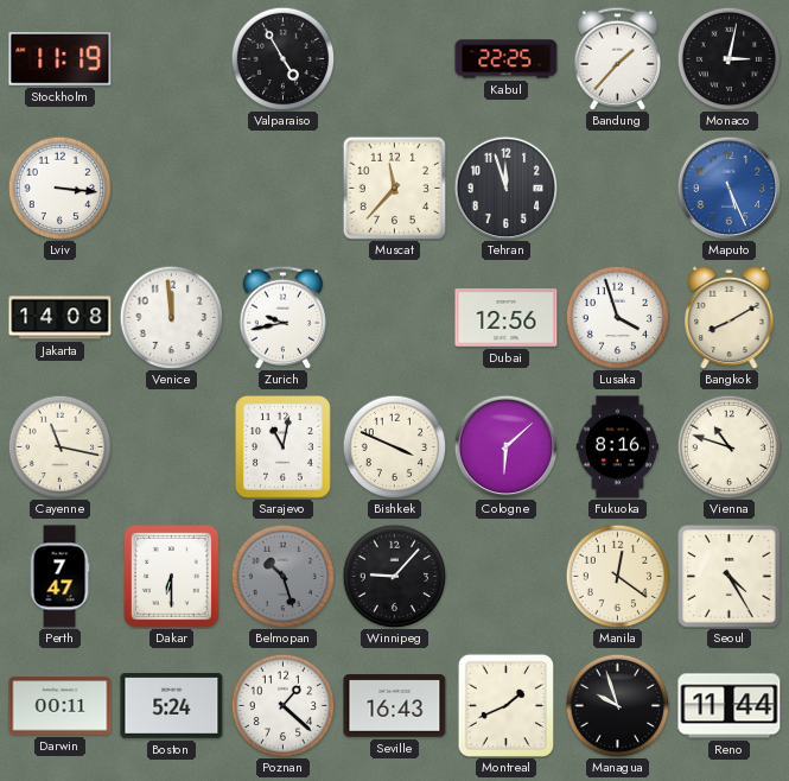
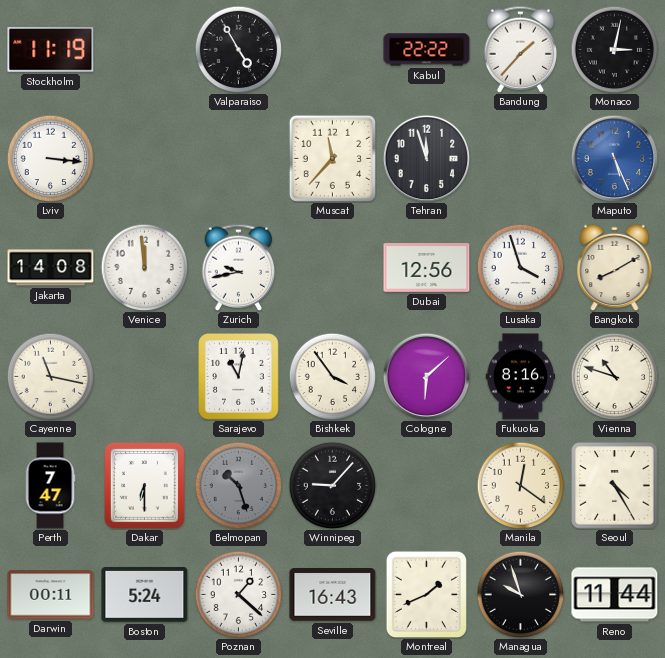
Kabul: 22:25 -> 22:22
Bishkek: 3:49 -> 3:54
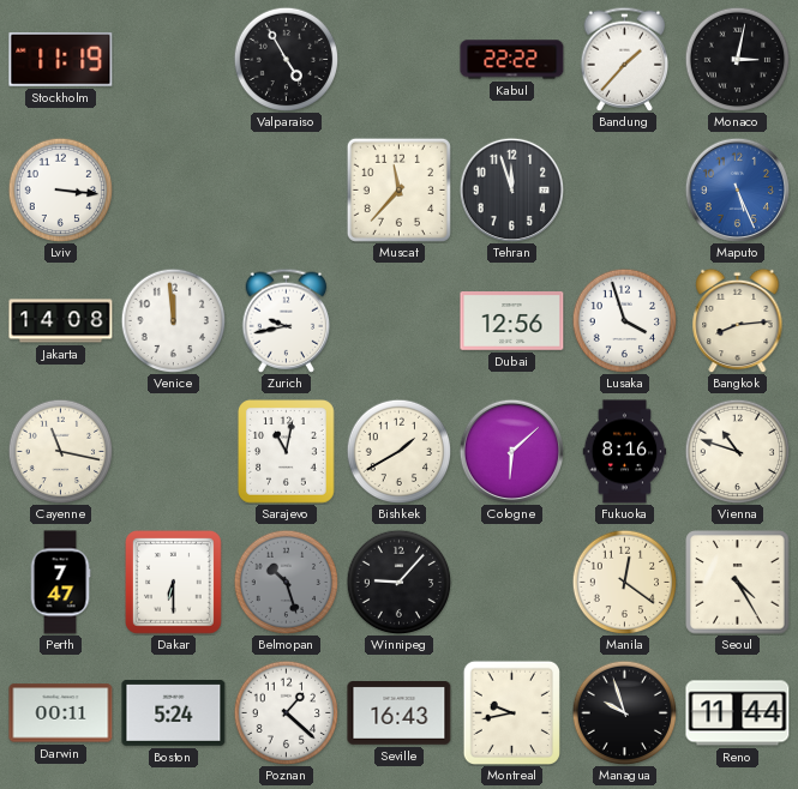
Bangkok: 8:10 -> 8:14
Bishkek: 3:54 -> 1:40
Montreal: 1:41 -> 9:43
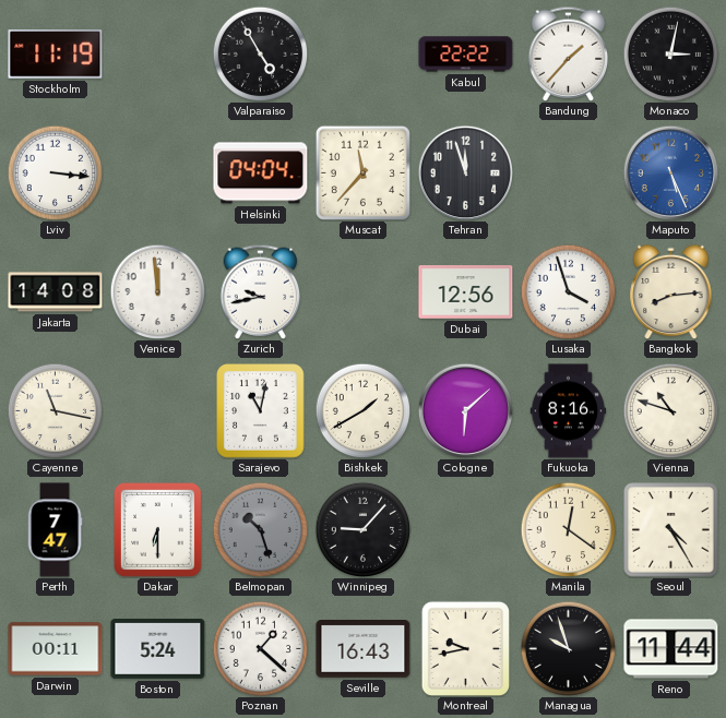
Helsinki: none -> 04:04
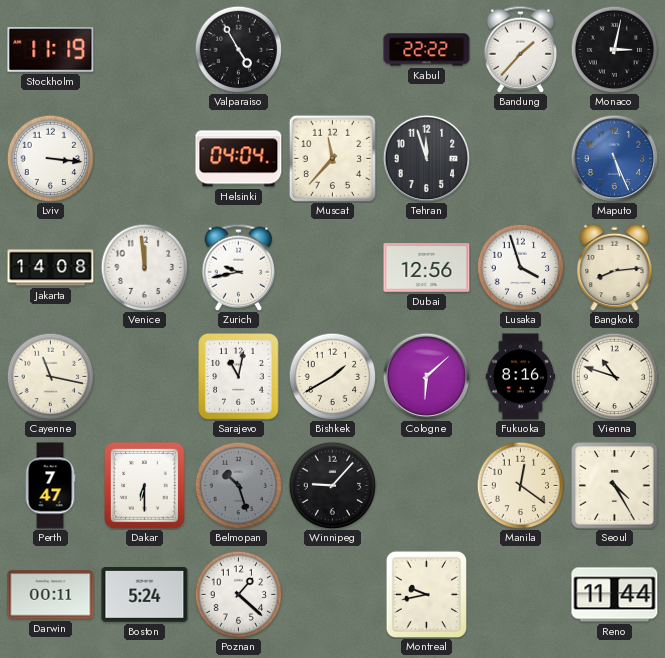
Seville: 16:43 -> none
Managua: 9:57 -> none
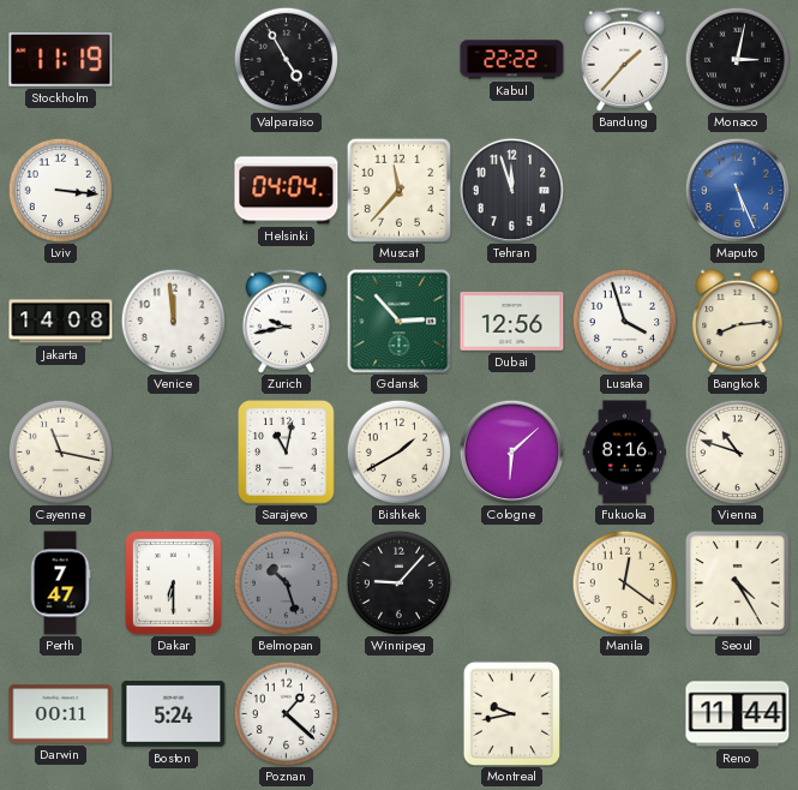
Gdansk: none -> 2:53
